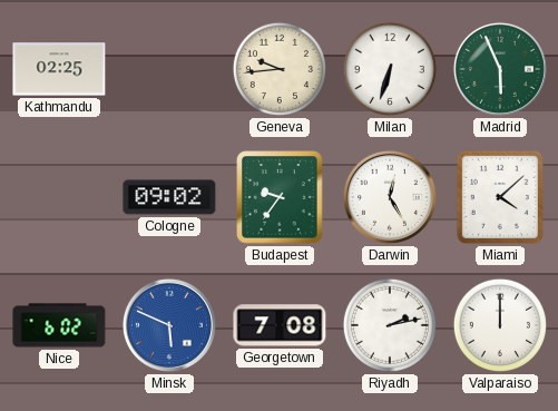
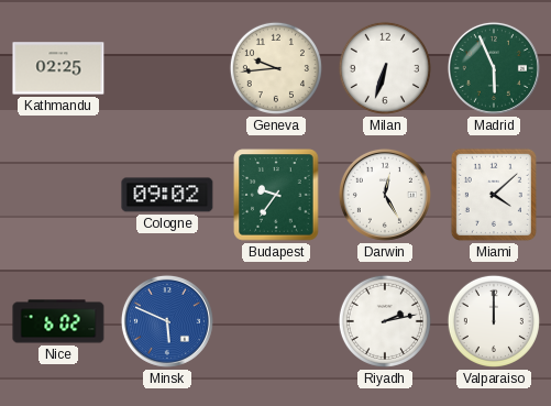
Georgetown: 7:08 -> none
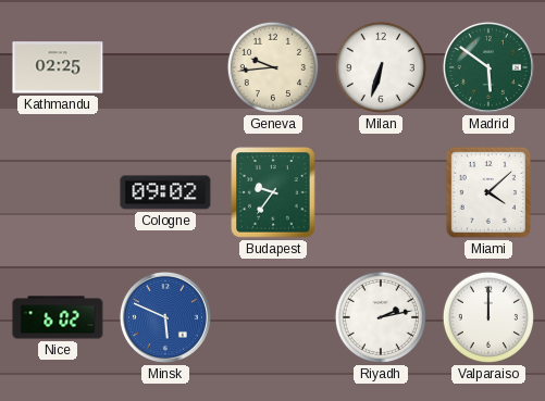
Madrid: 5:56 -> 5:51
Darwin: 12:25 -> none
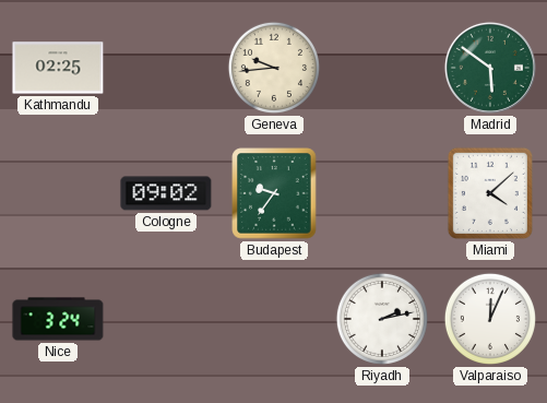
Milan: 6:33 -> none
Nice: 6:02 -> 3:24
Minsk: 5:49 -> none
Valparaiso: 12:00 -> 12:04
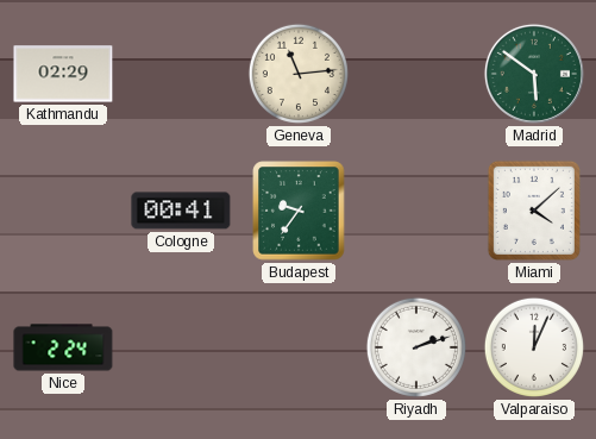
Kathmandu: 02:25 -> 02:29
Geneva: 9:44 -> 11:14
Cologne: 09:02 -> 00:41
Nice: 3:24 -> 2:24
Riyadh: 2:13 -> 2:12
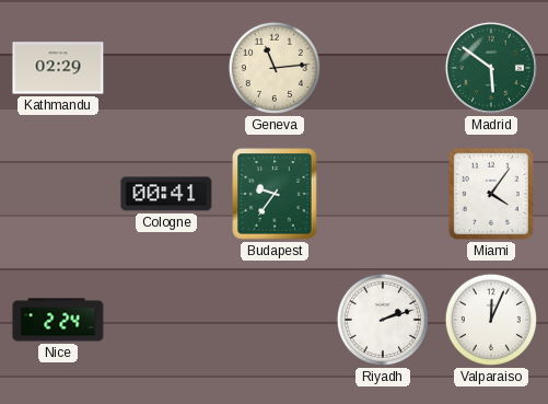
Miami: 4:08 -> 4:06
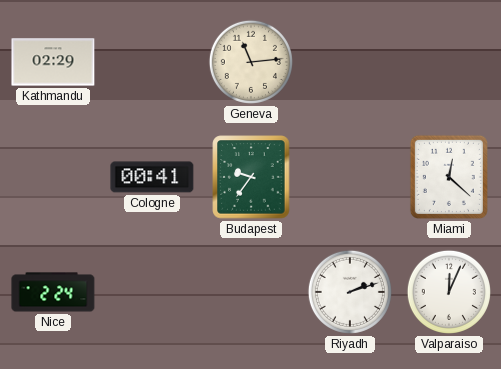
Madrid: 5:51 -> none
Miami: 4:06 -> 12:22
